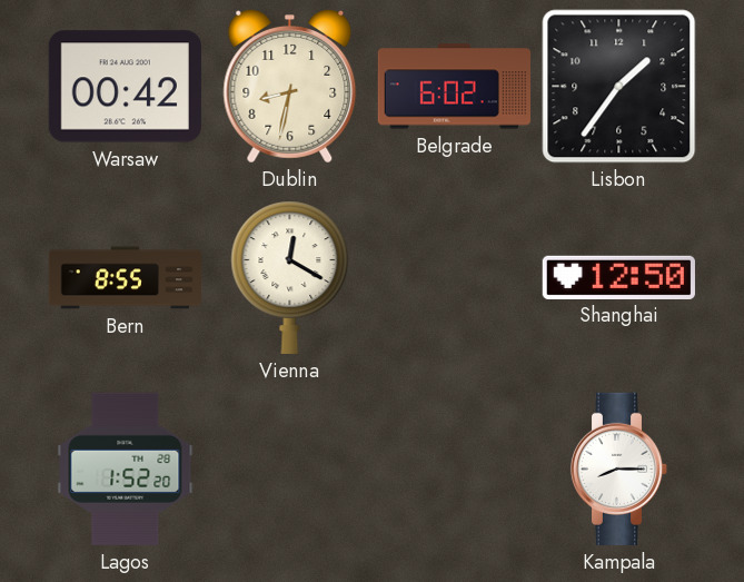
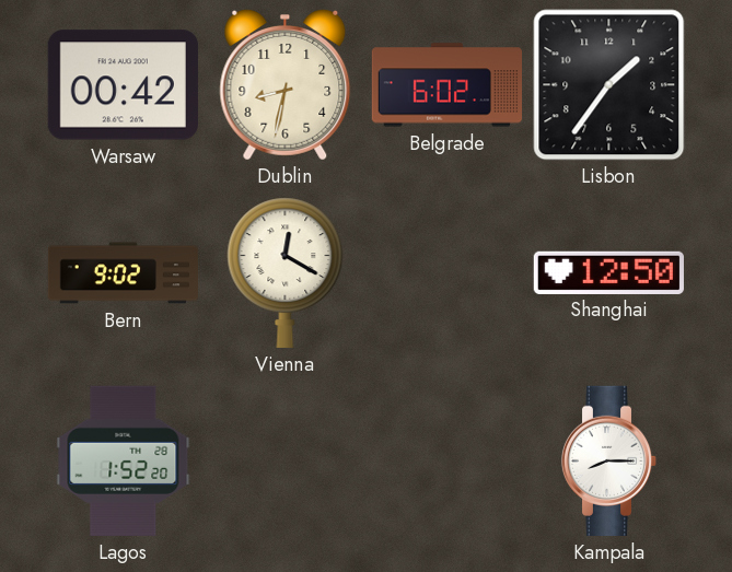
Bern: 8:55 -> 9:02
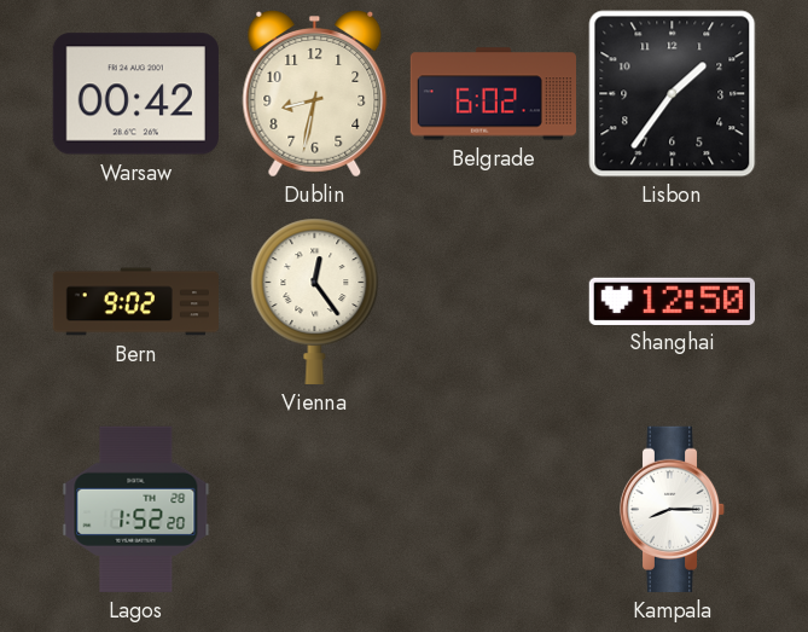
Vienna: 12:20 -> 12:24
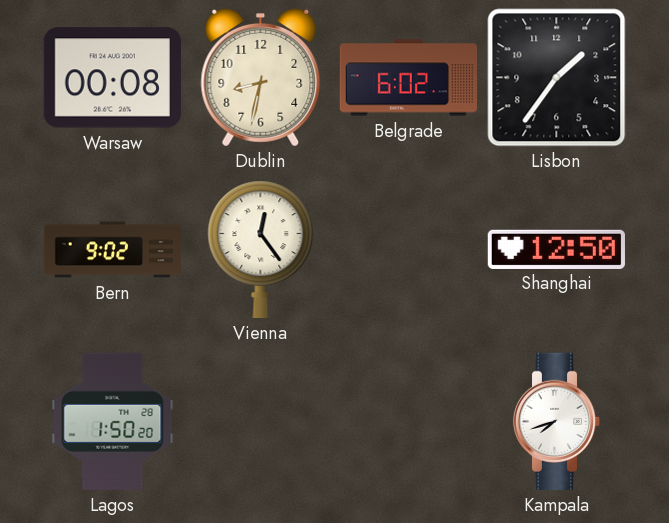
Warsaw: 00:42 -> 00:08
Lagos: 1:52 -> 1:50
Kampala: 8:15 -> 7:42
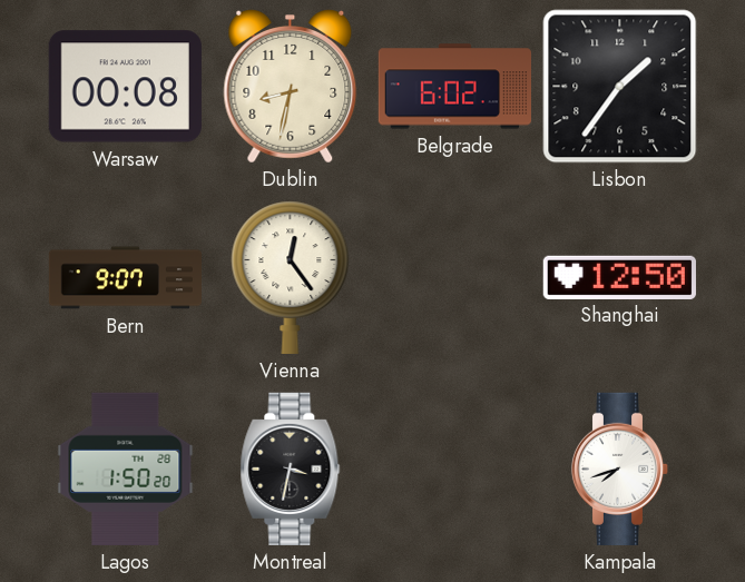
Bern: 9:02 -> 9:07
Montreal: none -> 3:32
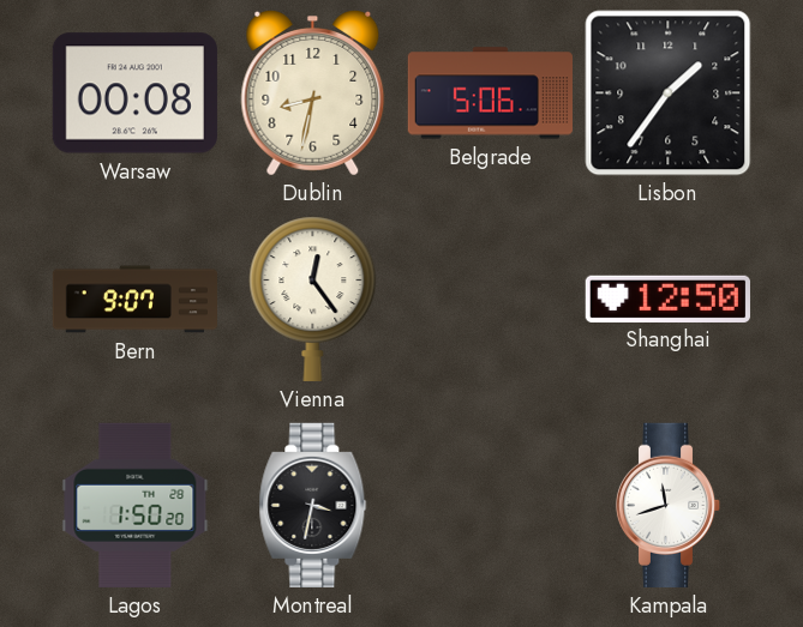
Belgrade: 6:02 -> 5:06
Kampala: 7:42 -> 11:42
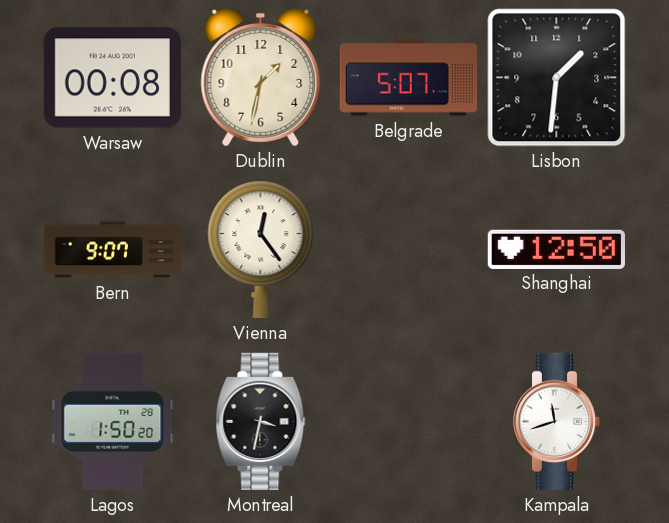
Dublin: 8:32 -> 1:32
Belgrade: 5:06 -> 5:07
Lisbon: 1:36 -> 1:31
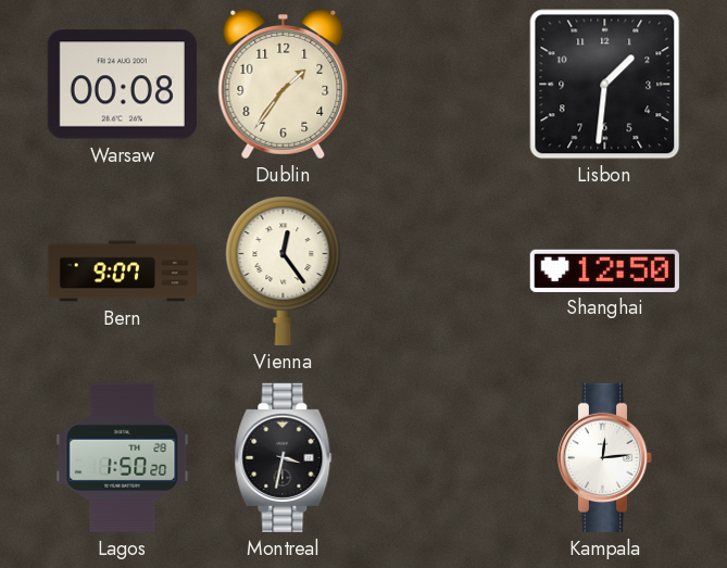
Dublin: 1:32 -> 1:36
Belgrade: 5:07 -> none
Kampala: 11:42 -> 12:14
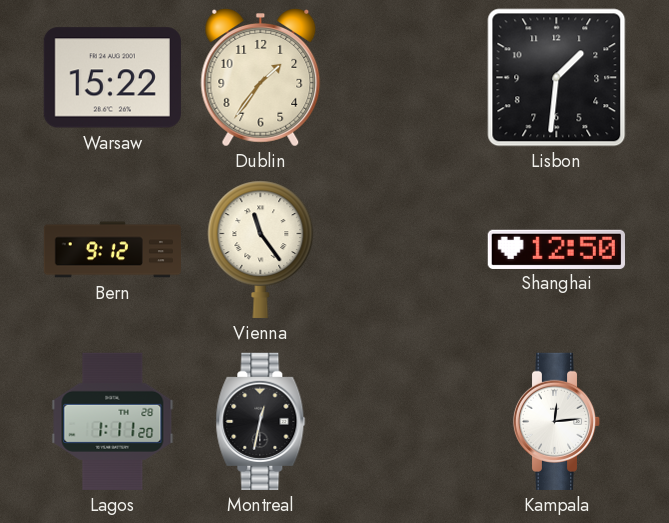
Warsaw: 00:08 -> 15:22
Bern: 9:07 -> 9:12
Vienna: 12:24 -> 11:24
Lagos: 1:50 -> 1:11
Montreal: 3:32 -> 12:32
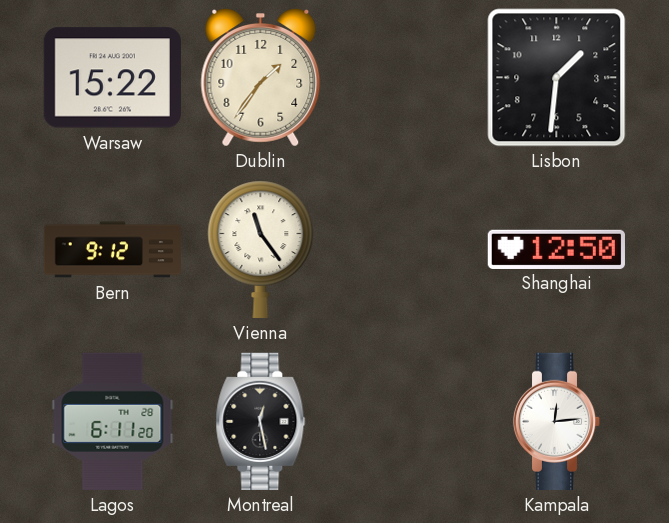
Lagos: 1:11 -> 6:11
Montreal: 12:32 -> 12:28
